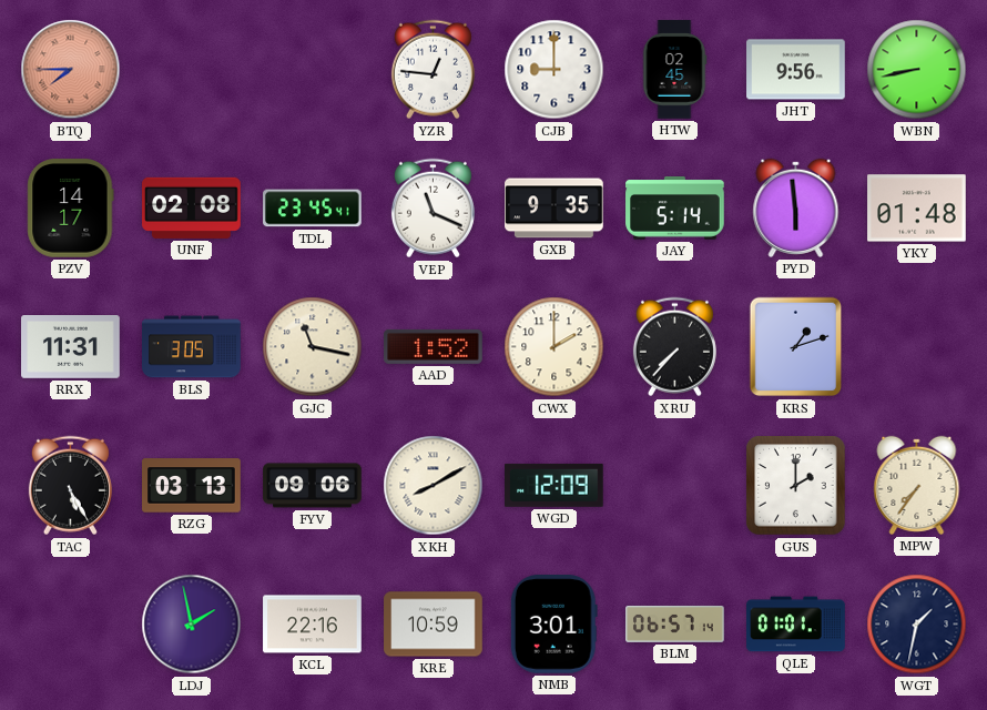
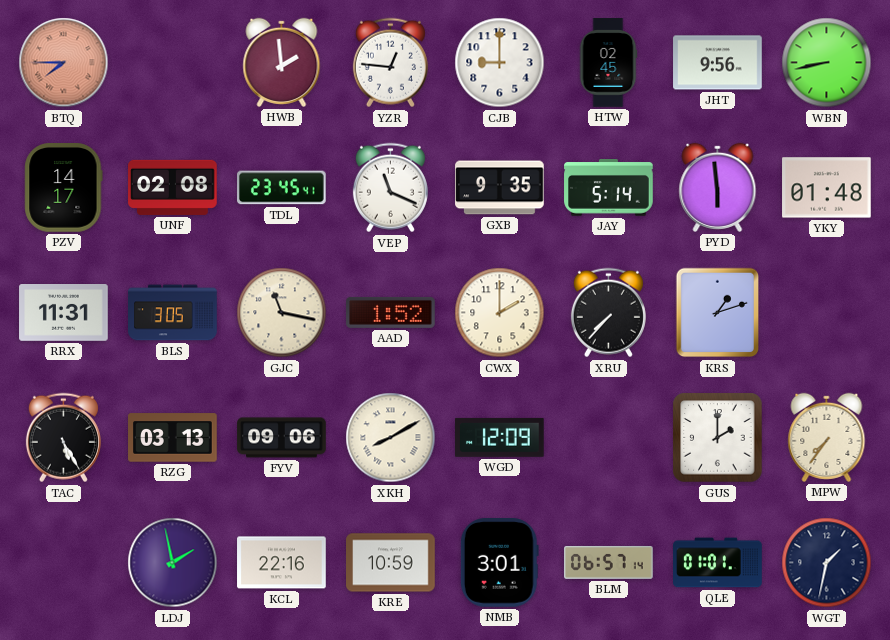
HWB: none -> 1:59
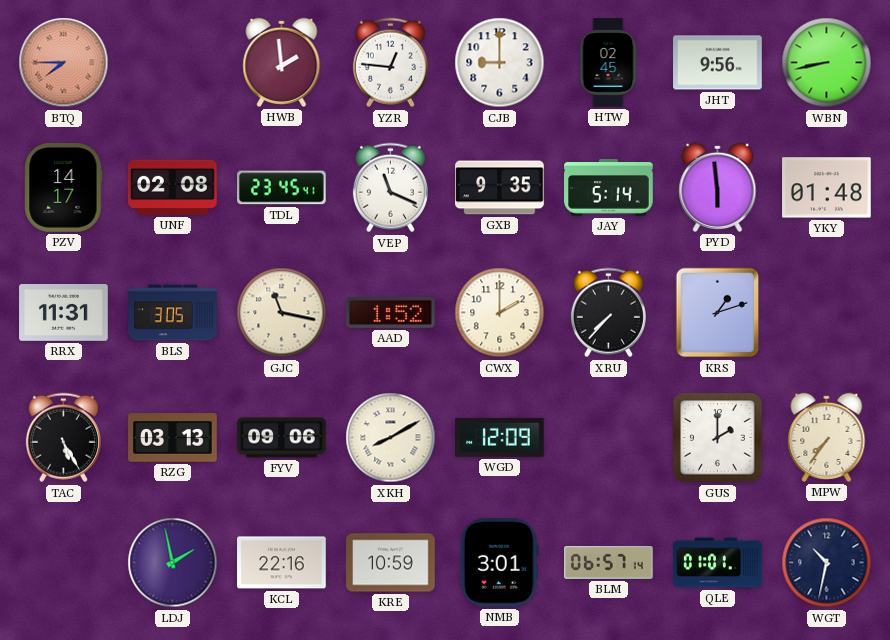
WGT: 1:32 -> 10:32
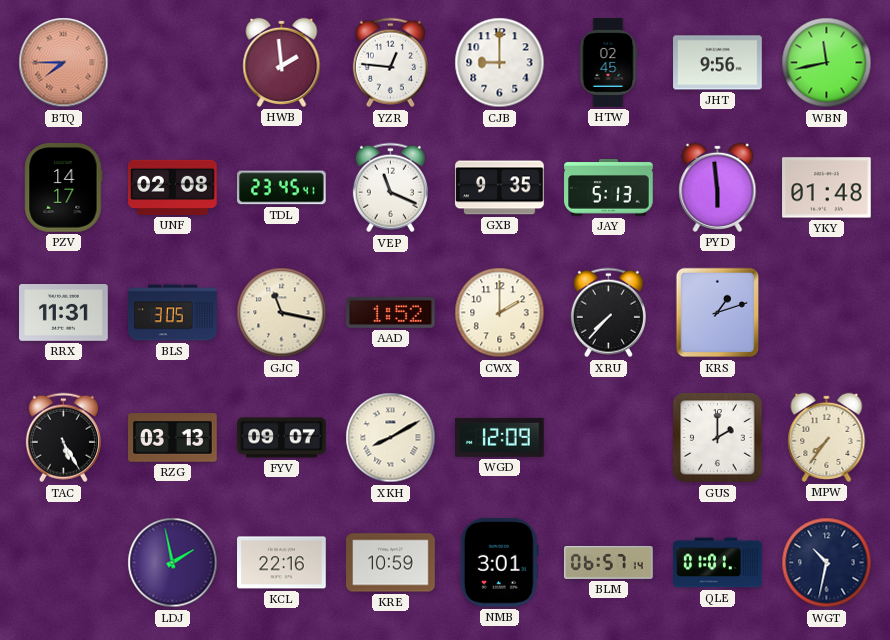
WBN: 8:43 -> 11:43
JAY: 5:14 -> 5:13
FYV: 09:06 -> 09:07
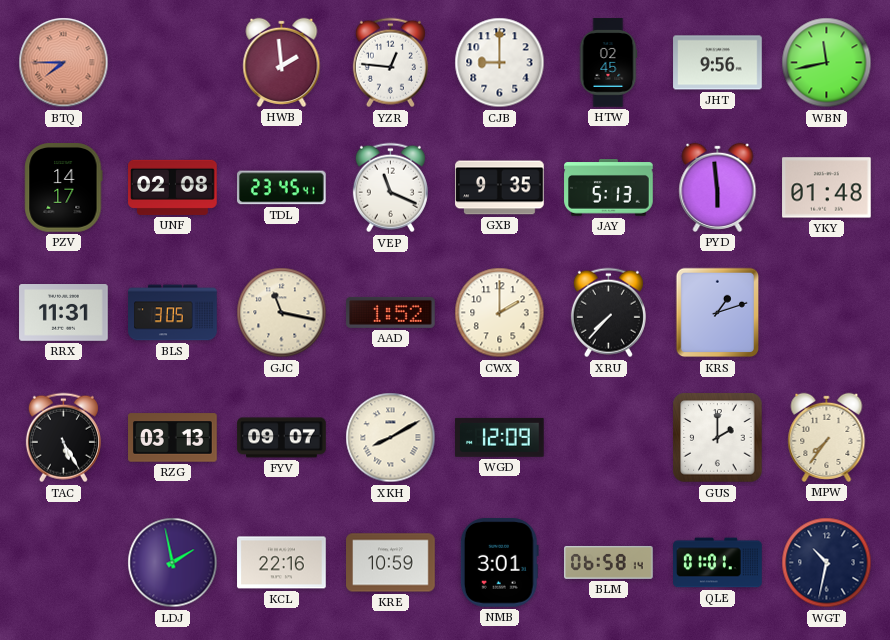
BLM: 06:57 -> 06:58
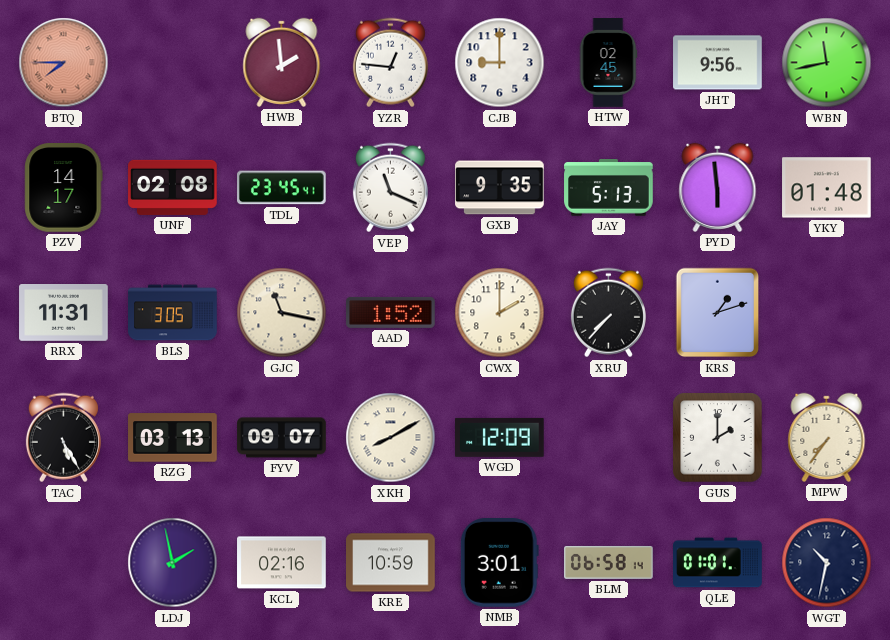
KCL: 22:16 -> 02:16
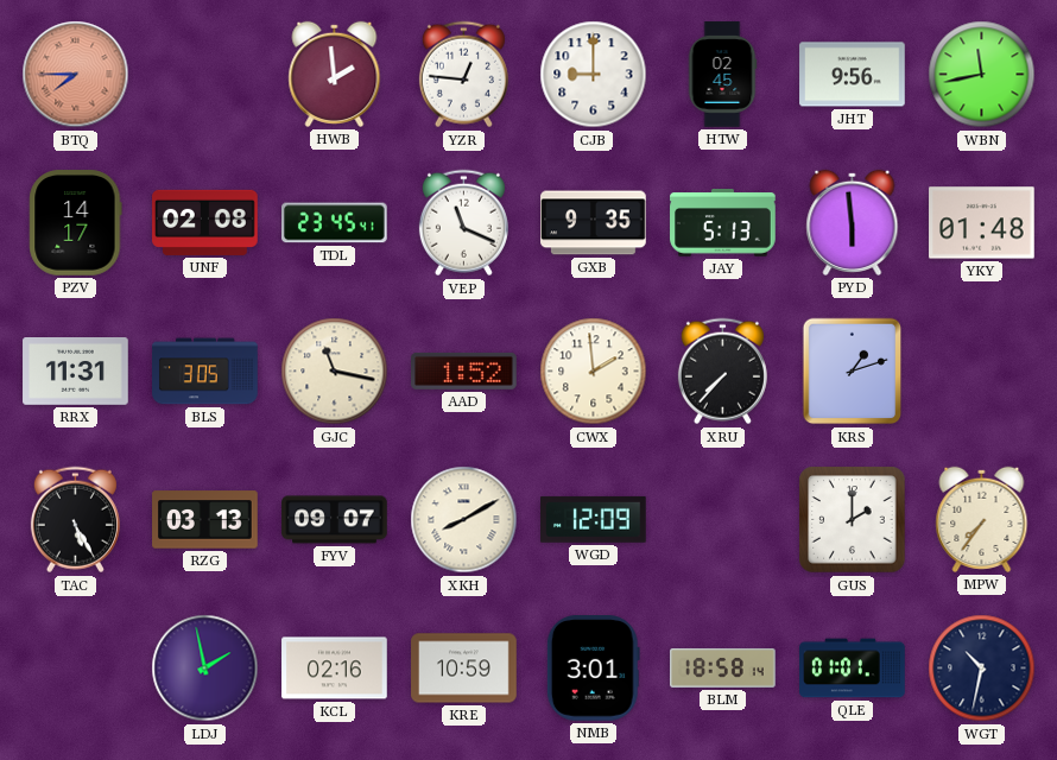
CWX: 2:00 -> 1:59
BLM: 06:58 -> 18:58
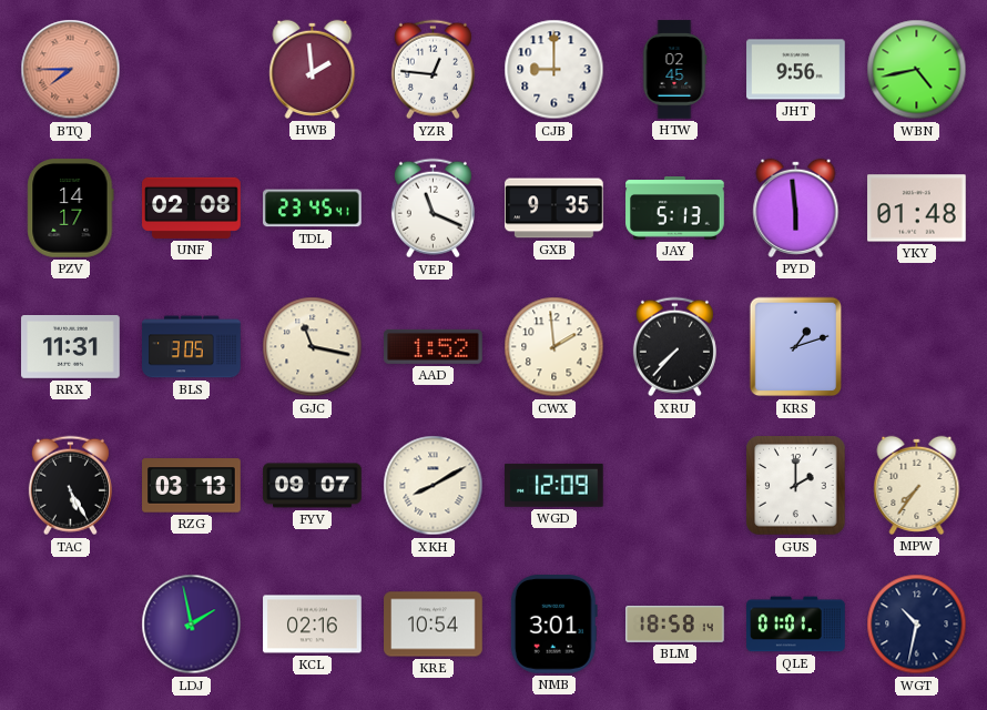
WBN: 11:43 -> 4:43
KRE: 10:59 -> 10:54
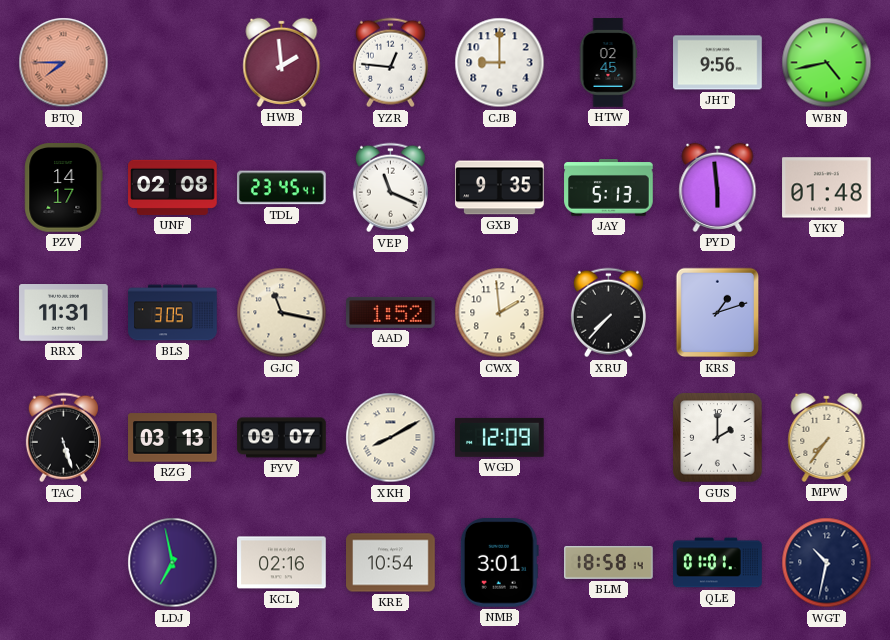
TAC: 5:25 -> 5:27
LDJ: 1:58 -> 6:58
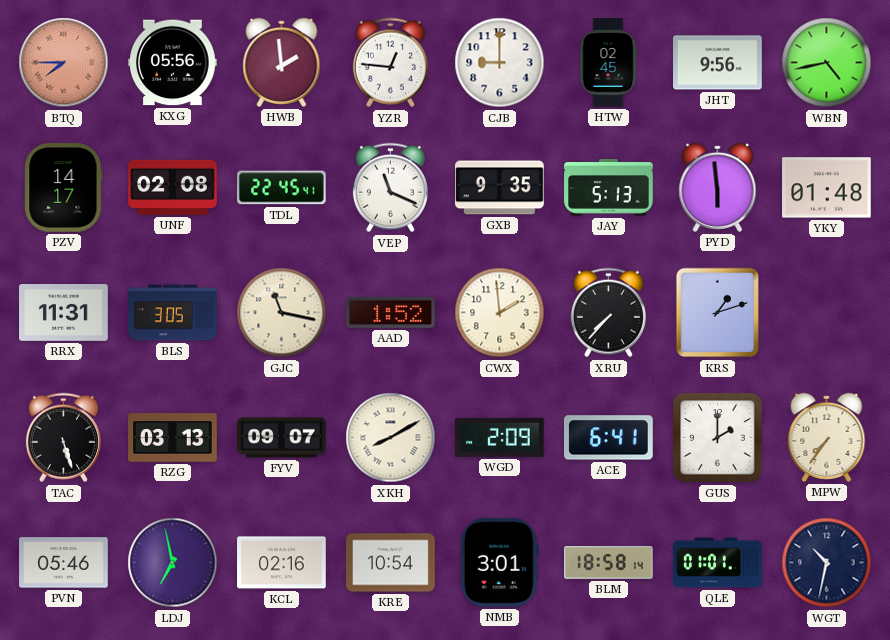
KXG: none -> 05:56
TDL: 23:45 -> 22:45
WGD: 12:09 -> 2:09
ACE: none -> 6:41
PVN: none -> 05:46
